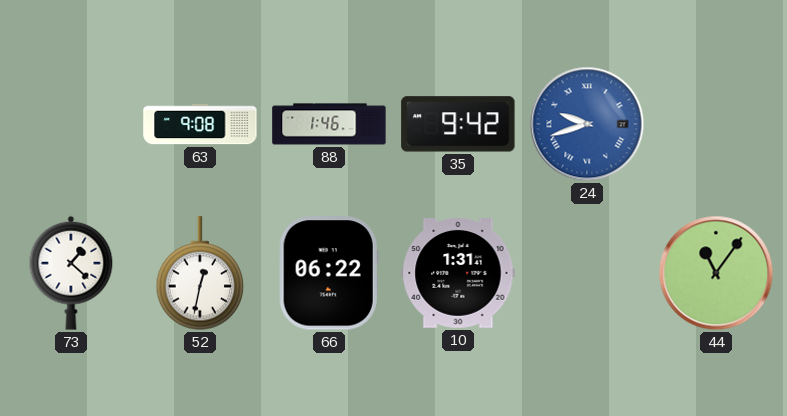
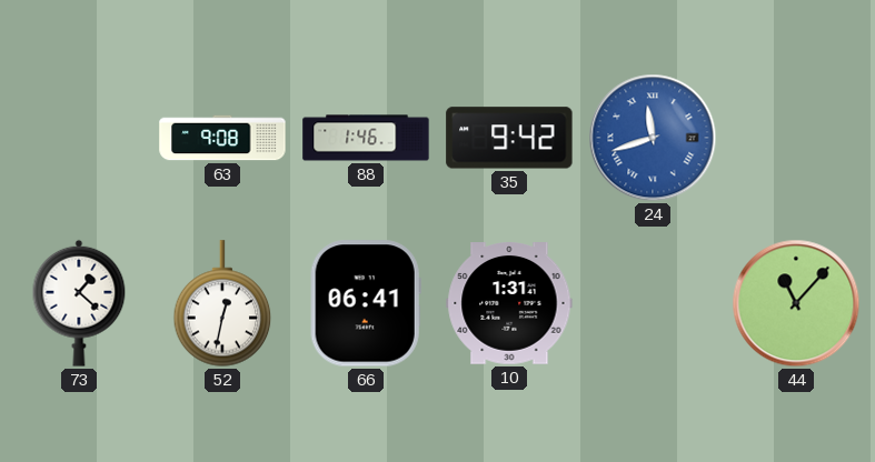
24: 9:42 -> 11:42
66: 06:22 -> 06:41
44: 11:06 -> 11:07
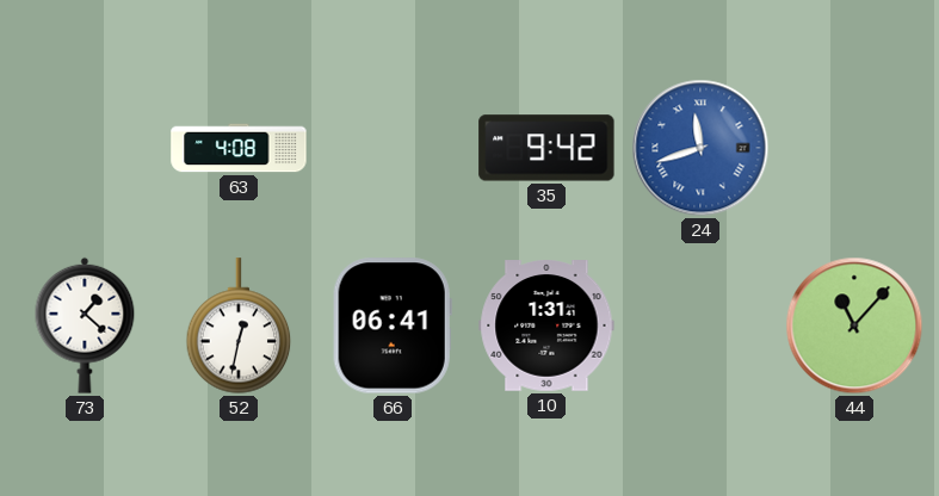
63: 9:08 -> 4:08
88: 1:46 -> none
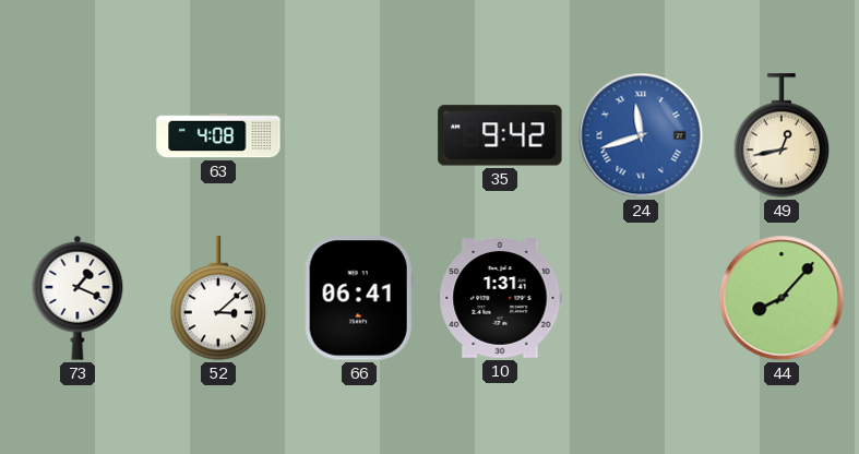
49: none -> 12:43
73: 1:22 -> 1:19
52: 12:32 -> 3:08
44: 11:07 -> 8:07
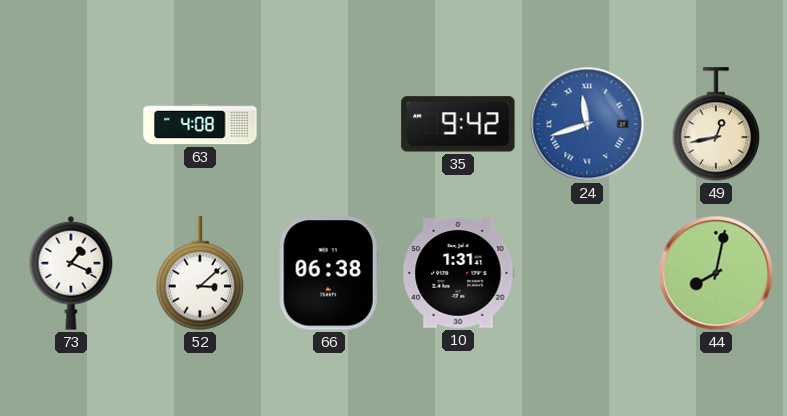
66: 06:41 -> 06:38
44: 8:07 -> 8:02
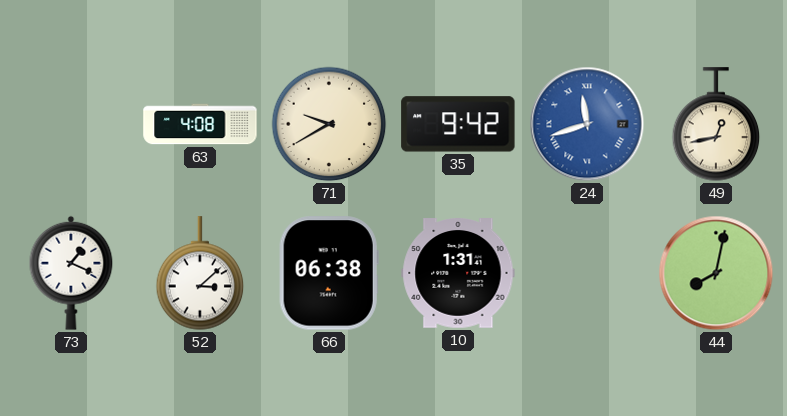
71: none -> 9:40
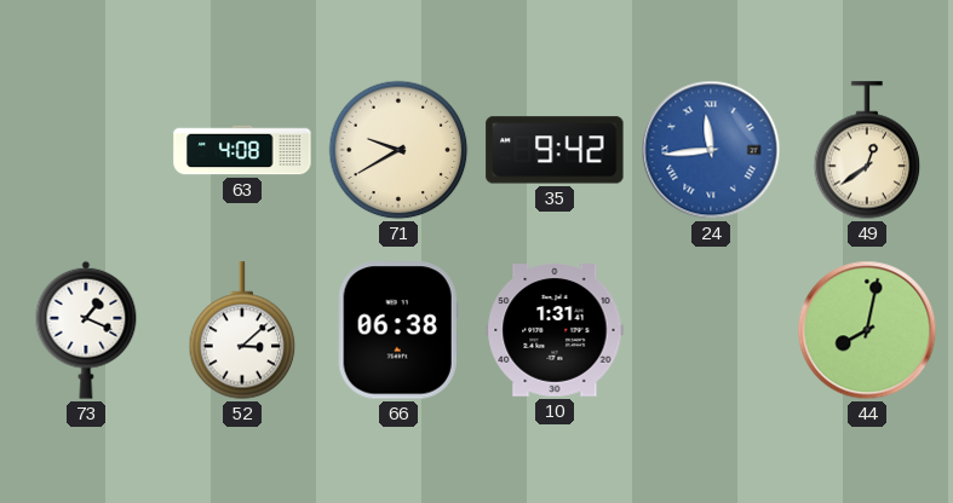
24: 11:42 -> 11:44
49: 12:43 -> 12:39
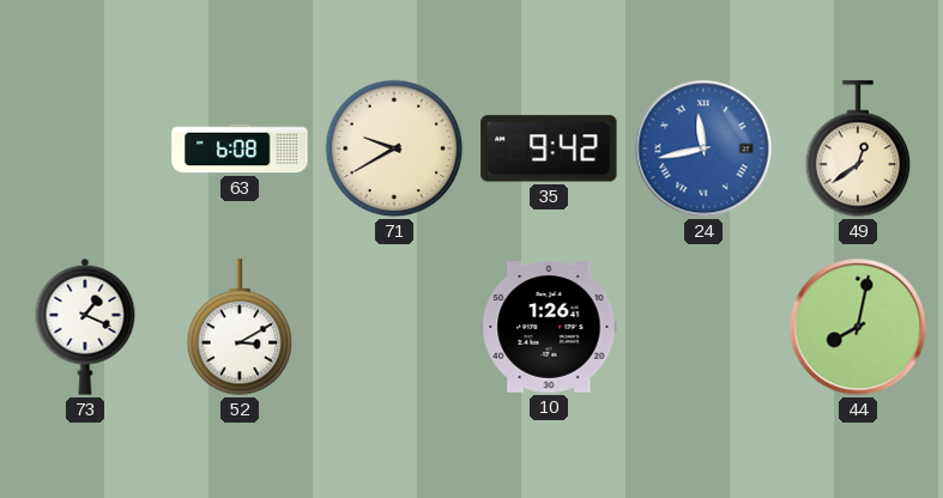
63: 4:08 -> 6:08
24: 11:44 -> 11:43
52: 3:08 -> 3:10
66: 06:38 -> none
10: 1:31 -> 1:26
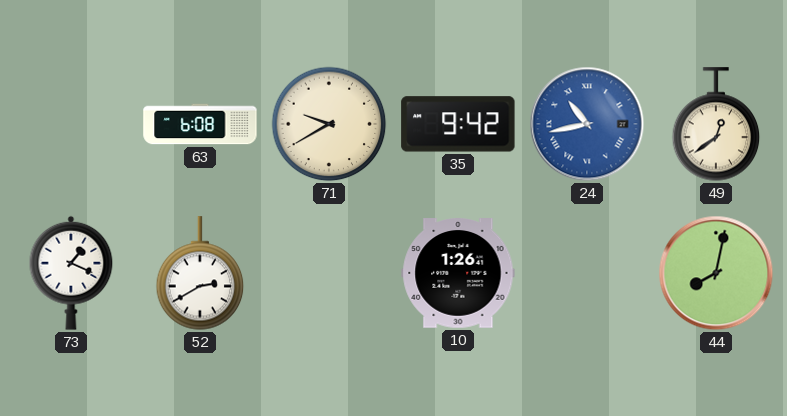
24: 11:43 -> 10:43
52: 3:10 -> 2:40
